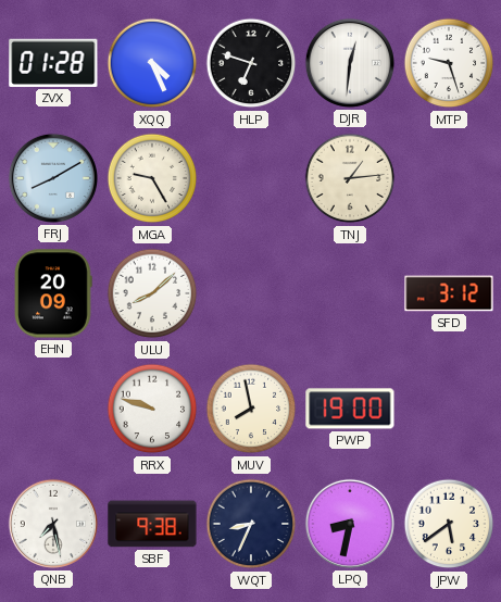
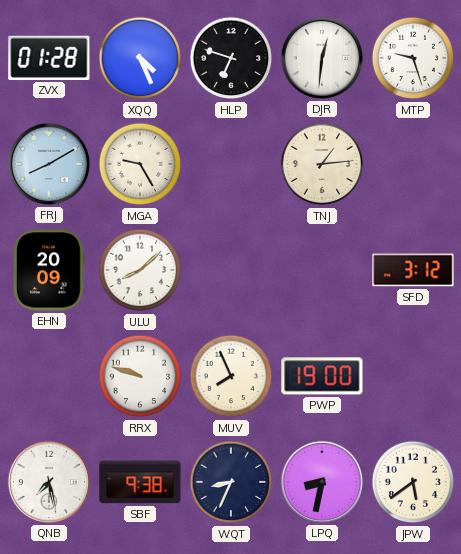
MUV: 7:58 -> 7:56
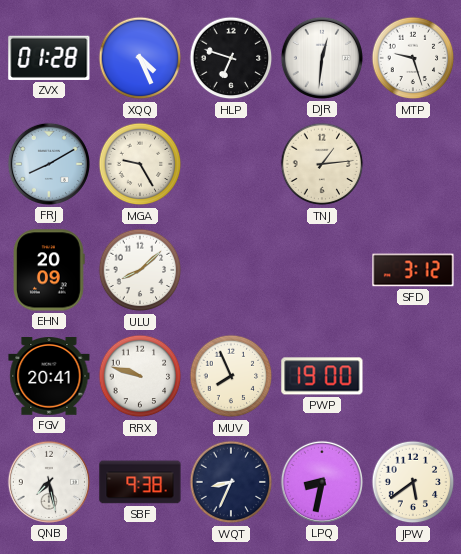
FGV: none -> 20:41
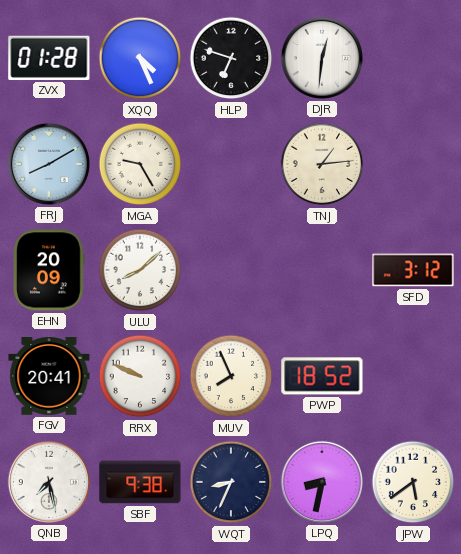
MTP: 9:27 -> none
RRX: 9:48 -> 9:49
PWP: 19:00 -> 18:52
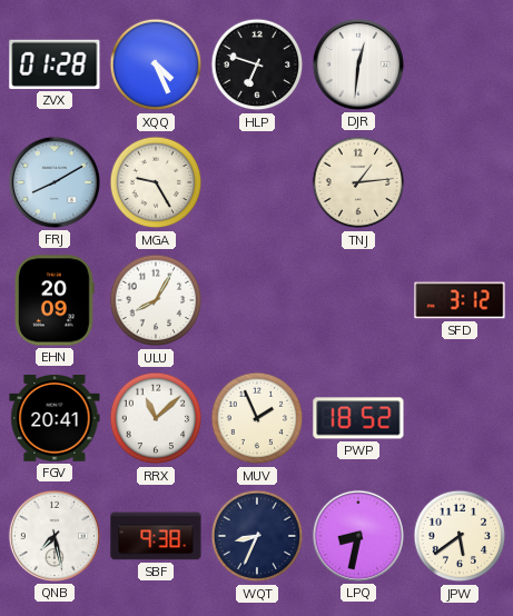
ULU: 8:08 -> 8:05
RRX: 9:49 -> 11:08
MUV: 7:56 -> 1:56
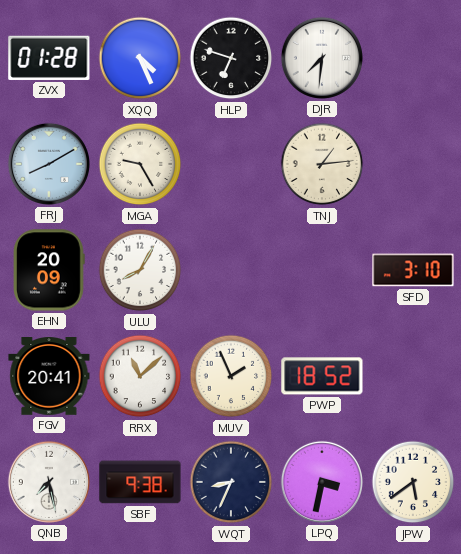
DJR: 12:31 -> 7:31
SFD: 3:12 -> 3:10
LPQ: 8:32 -> 3:32
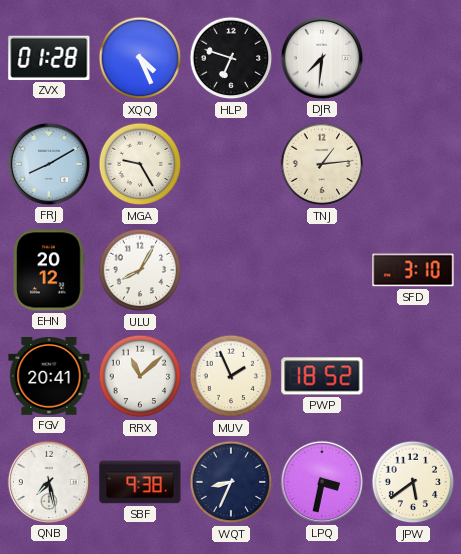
EHN: 20:09 -> 20:12
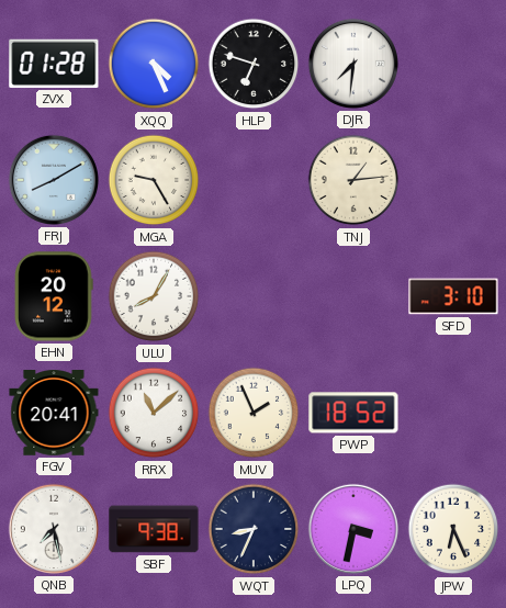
JPW: 5:39 -> 6:26
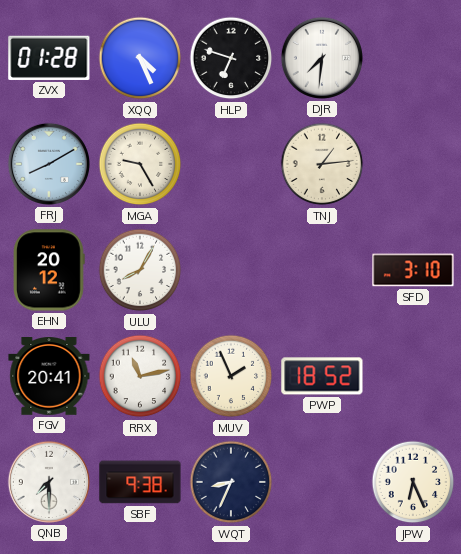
RRX: 11:08 -> 11:13
QNB: 7:28 -> 7:30
LPQ: 3:32 -> none
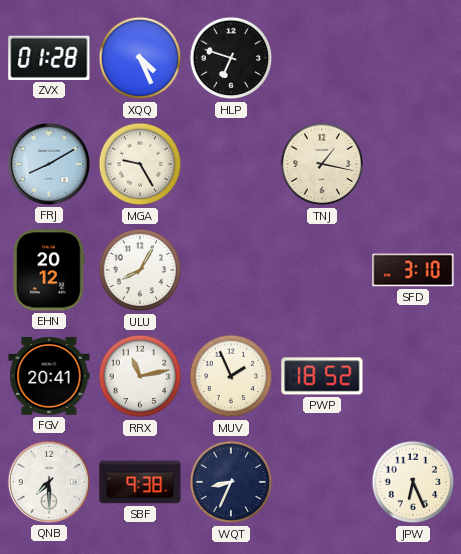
DJR: 7:31 -> none
TNJ: 1:14 -> 1:17
